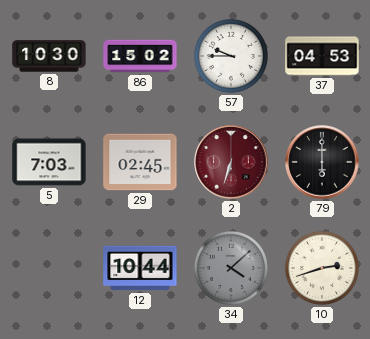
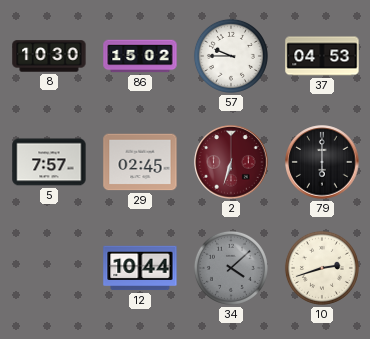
5: 7:03 -> 7:57
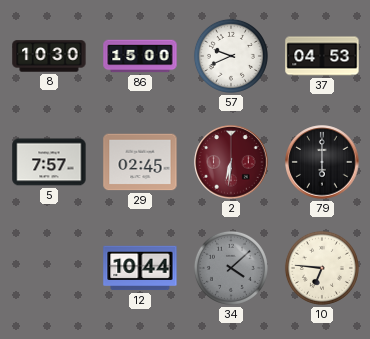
86: 15:02 -> 15:00
57: 9:45 -> 9:41
2: 6:33 -> 6:31
10: 2:42 -> 6:46
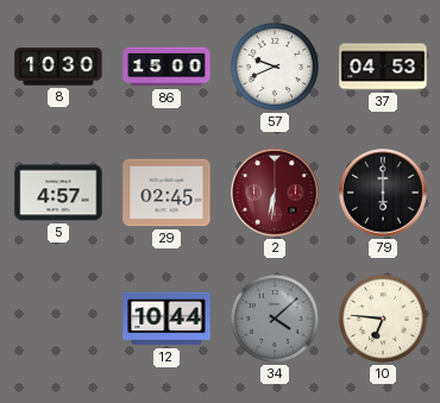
5: 7:57 -> 4:57
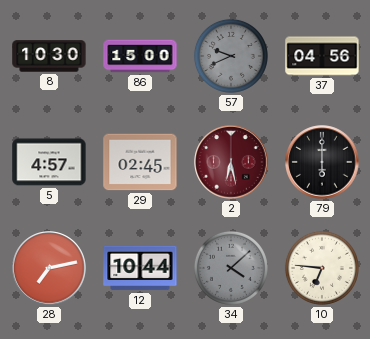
57 dial: white -> grey
37: 04:53 -> 04:56
2: 6:31 -> 6:28
28: none -> 7:13
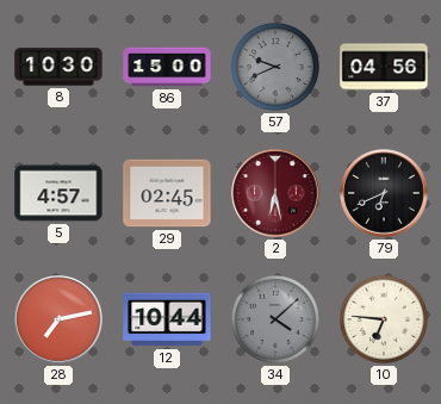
79: 6:00 -> 6:41
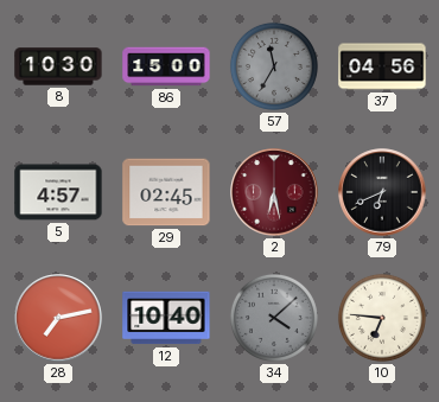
57: 9:41 -> 11:35
12: 10:44 -> 10:40
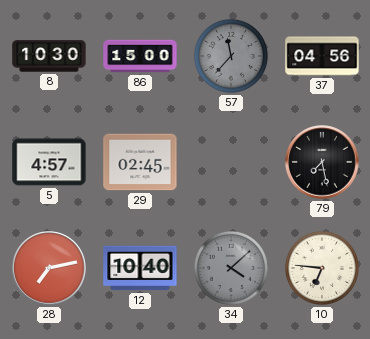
57: 11:35 -> 11:37
2: 6:28 -> none
79: 6:41 -> 7:28
